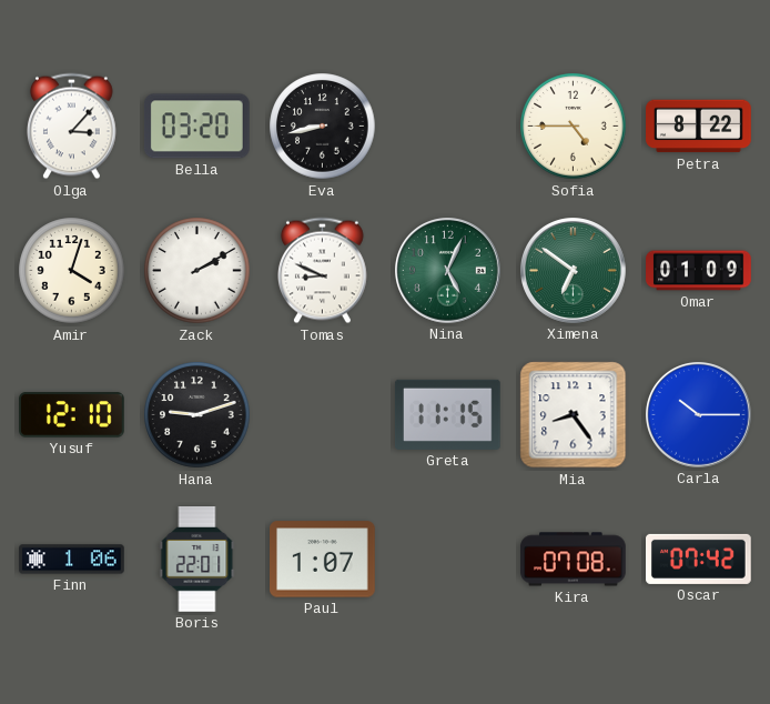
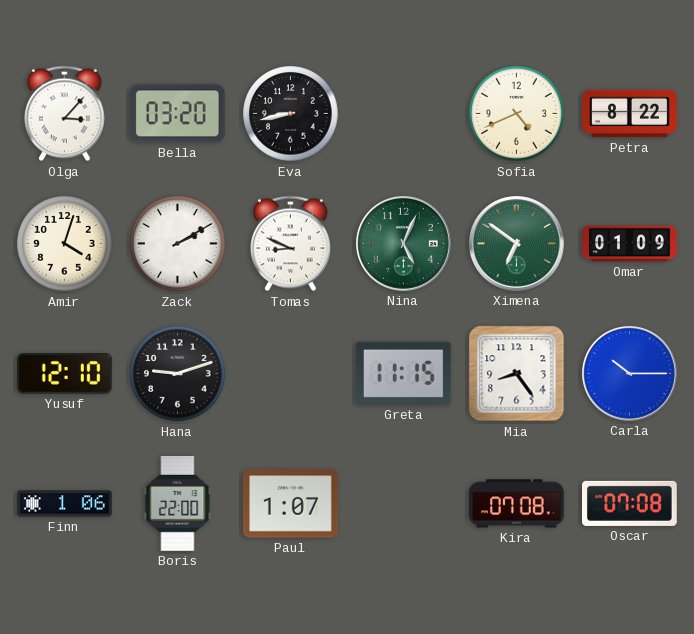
Sofia: 4:45 -> 4:41
Boris: 22:01 -> 22:00
Oscar: 07:42 -> 07:08
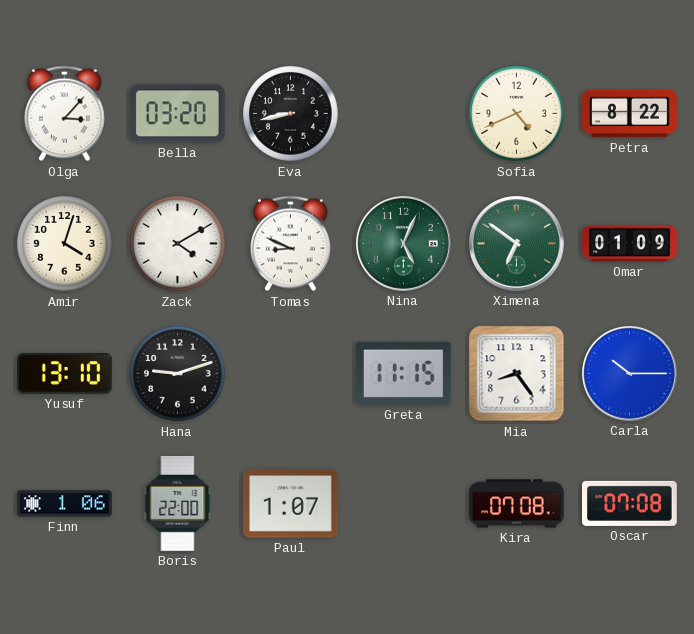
Zack: 2:10 -> 4:10
Yusuf: 12:10 -> 13:10
